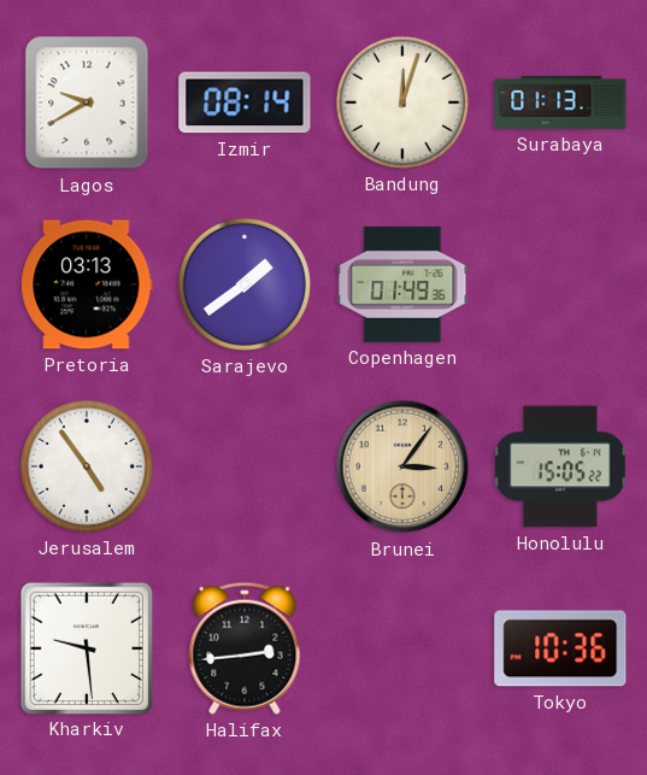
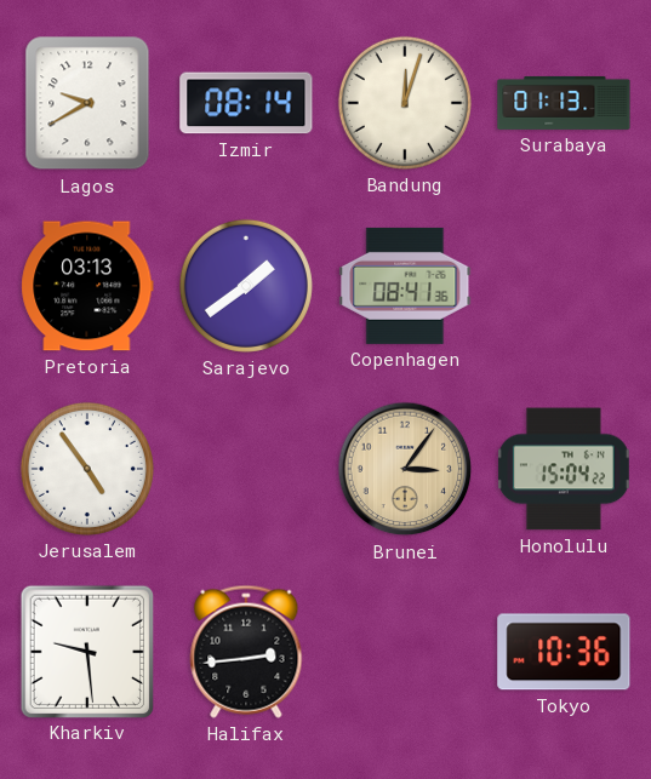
Copenhagen: 01:49 -> 08:41
Honolulu: 15:05 -> 15:04
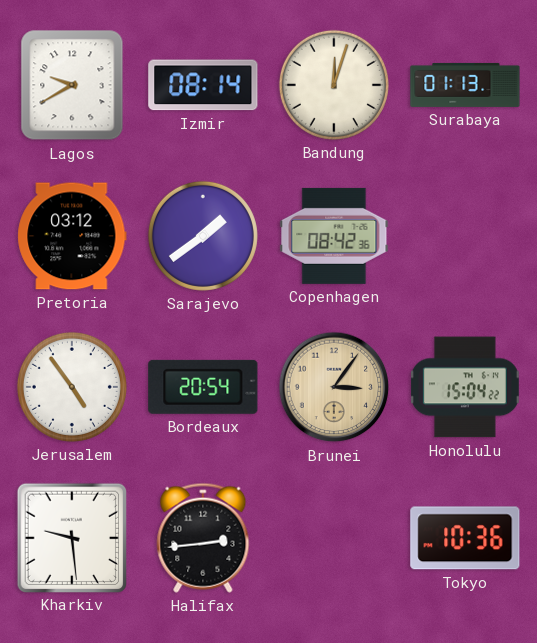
Pretoria: 03:13 -> 03:12
Copenhagen: 08:41 -> 08:42
Bordeaux: none -> 20:54
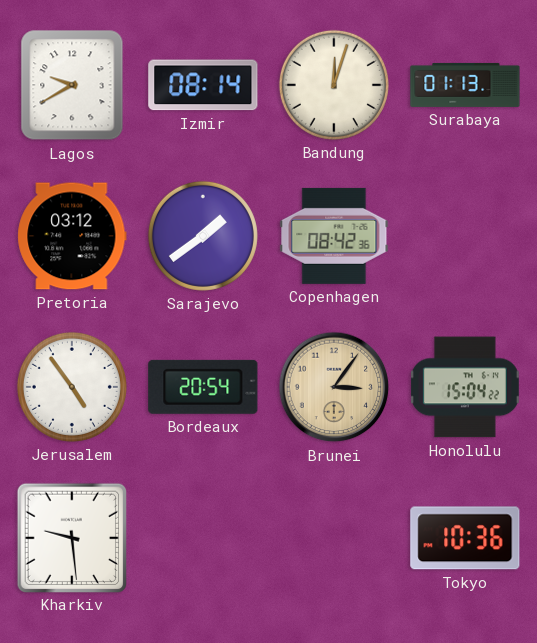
Halifax: 2:44 -> none
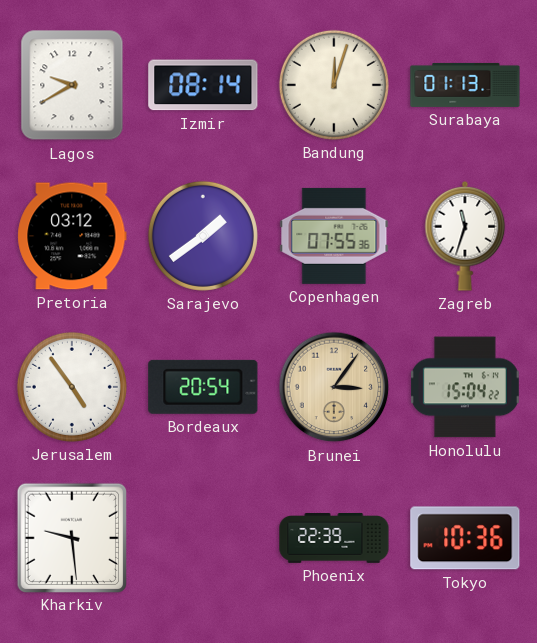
Copenhagen: 08:42 -> 07:55
Zagreb: none -> 11:33
Phoenix: none -> 22:39
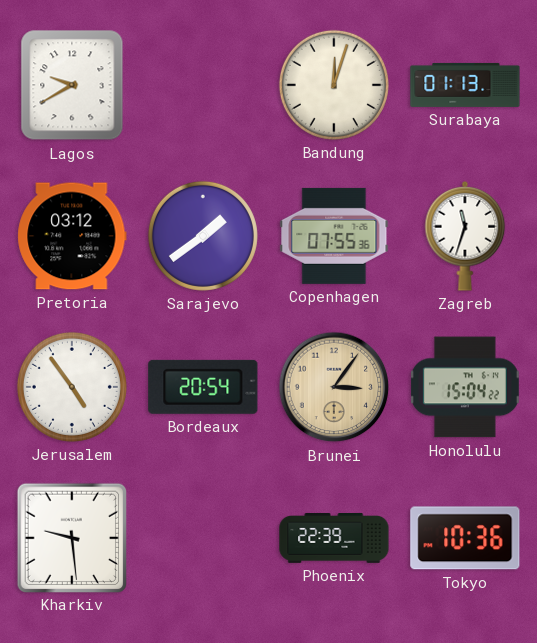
Izmir: 08:14 -> none
